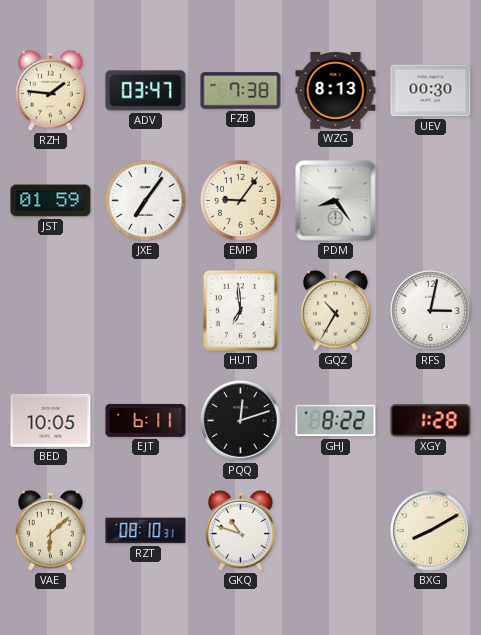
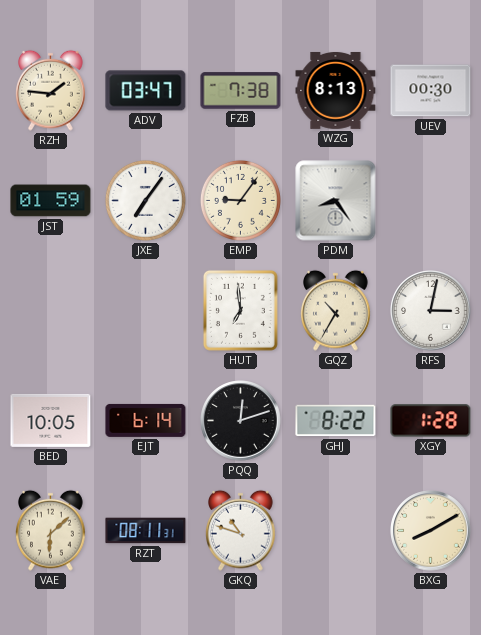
EJT: 6:11 -> 6:14
RZT: 08:10 -> 08:11
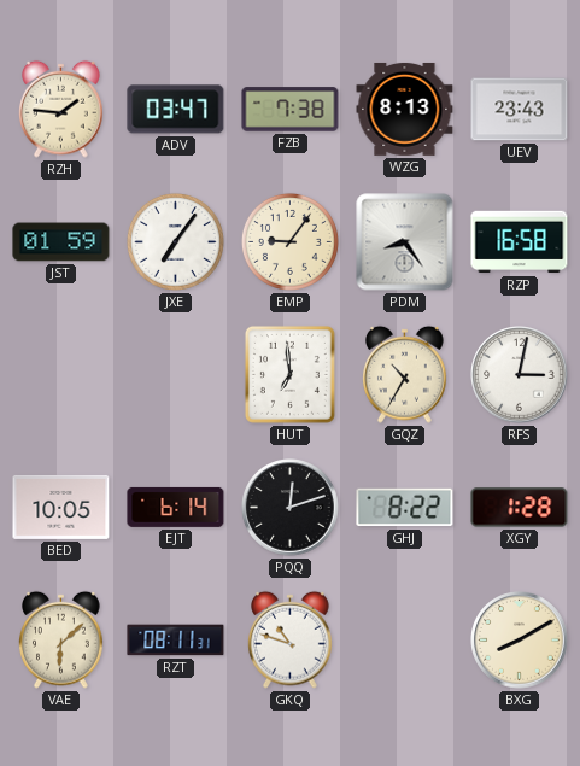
UEV: 00:30 -> 23:43
RZP: none -> 16:58
